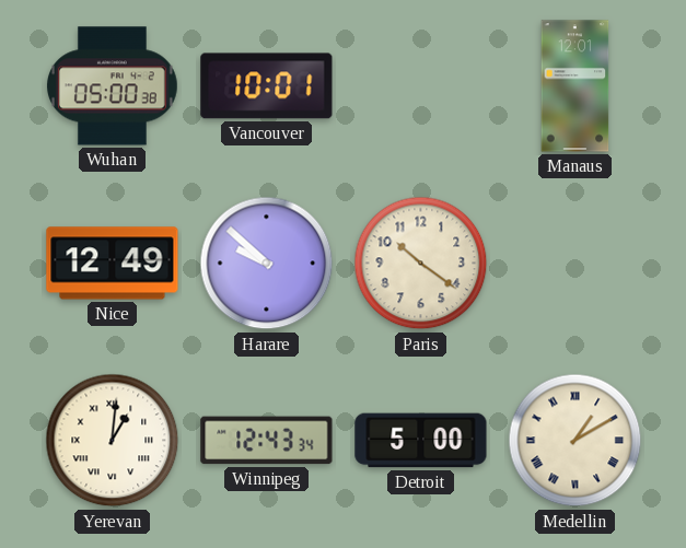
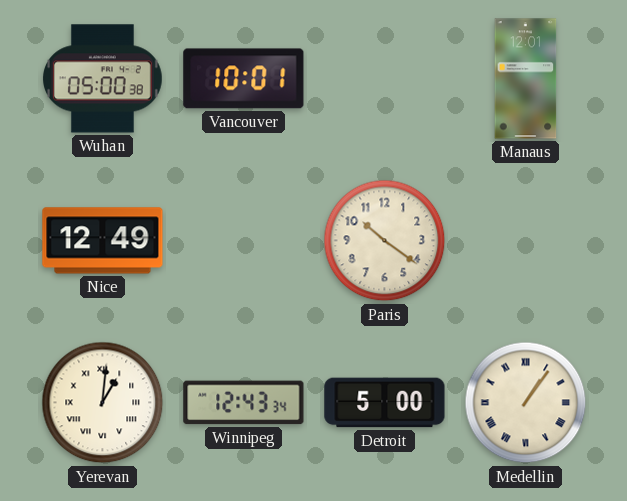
Harare: 9:52 -> none
Medellin: 1:10 -> 1:06
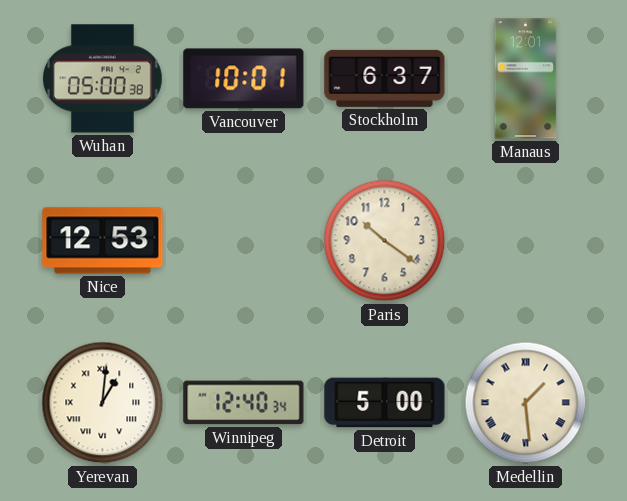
Stockholm: none -> 6:37
Nice: 12:49 -> 12:53
Winnipeg: 12:43 -> 12:40
Medellin: 1:06 -> 1:29
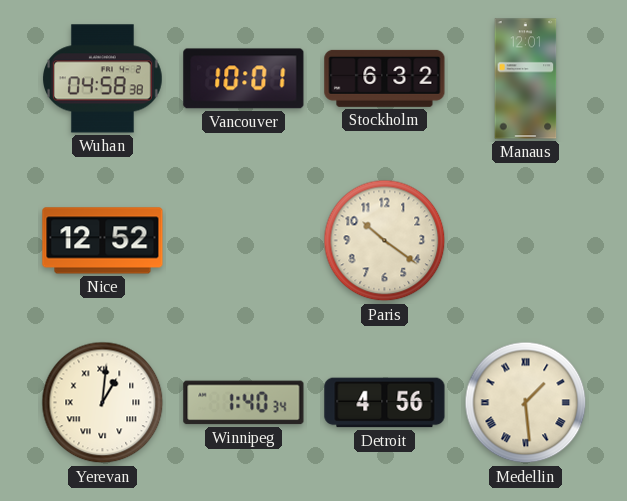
Wuhan: 05:00 -> 04:58
Stockholm: 6:37 -> 6:32
Nice: 12:53 -> 12:52
Winnipeg: 12:40 -> 1:40
Detroit: 5:00 -> 4:56
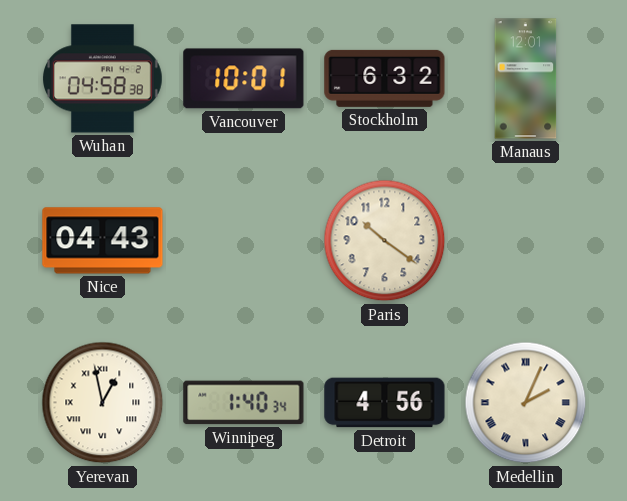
Nice: 12:52 -> 04:43
Yerevan: 1:01 -> 12:58
Medellin: 1:29 -> 2:04
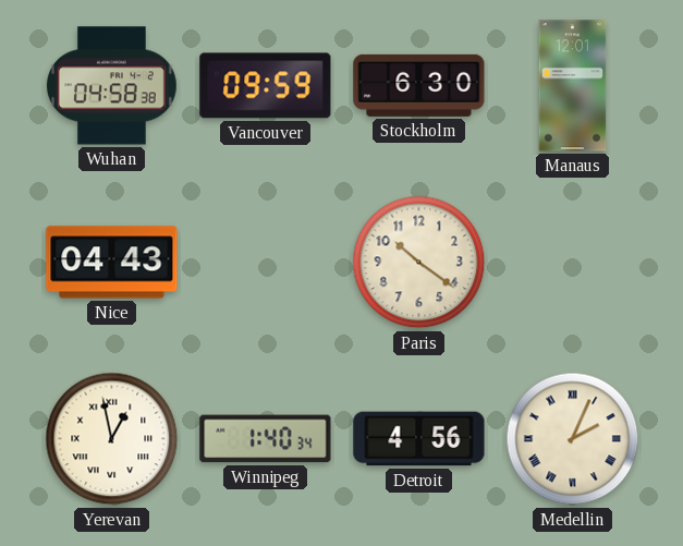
Vancouver: 10:01 -> 09:59
Stockholm: 6:32 -> 6:30
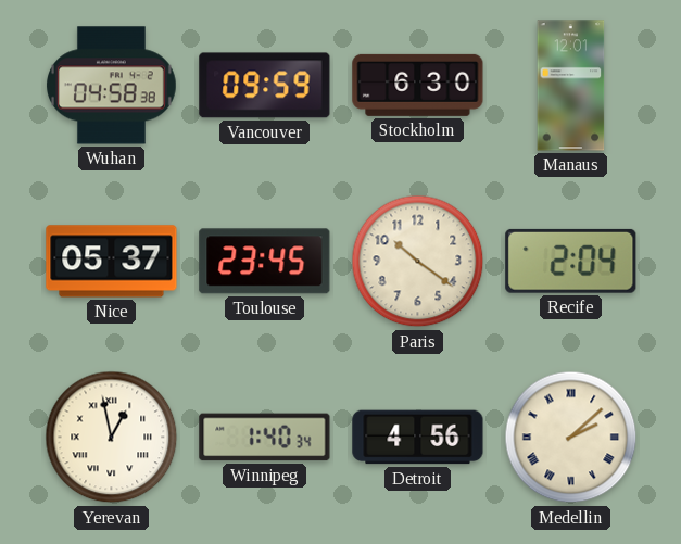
Nice: 04:43 -> 05:37
Toulouse: none -> 23:45
Recife: none -> 2:04
Medellin: 2:04 -> 2:08
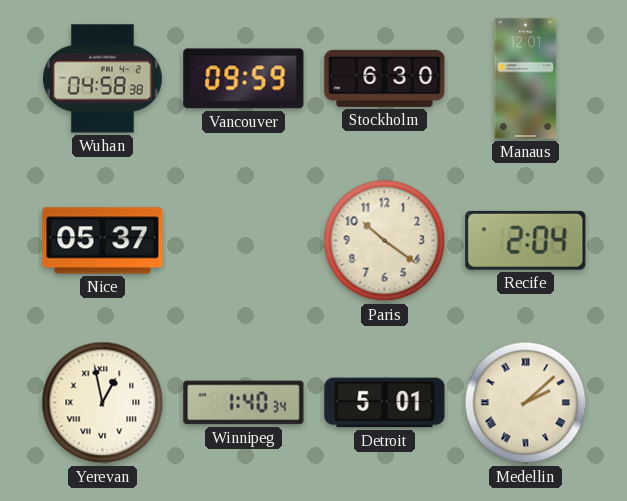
Toulouse: 23:45 -> none
Detroit: 4:56 -> 5:01
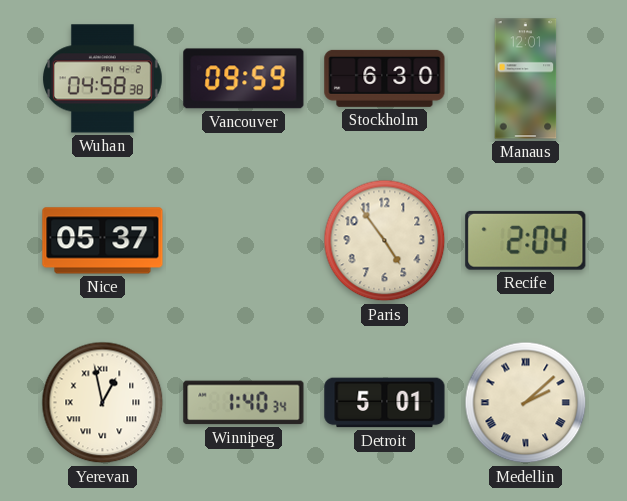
Paris: 10:21 -> 4:54
